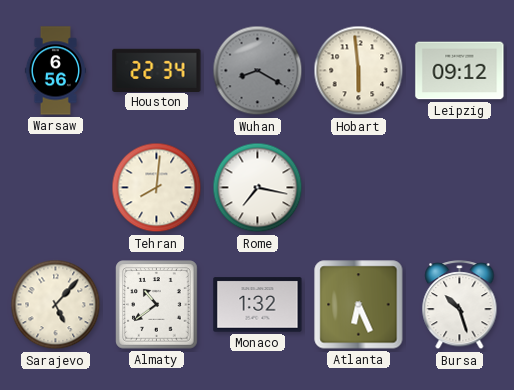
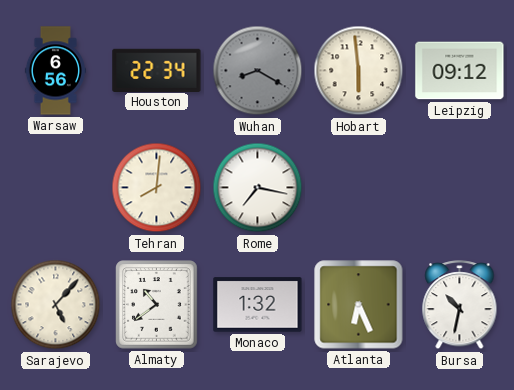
Bursa: 10:27 -> 10:32
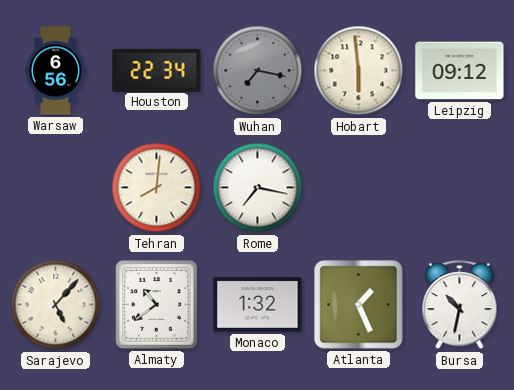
Wuhan: 8:20 -> 7:17
Atlanta: 6:26 -> 1:26
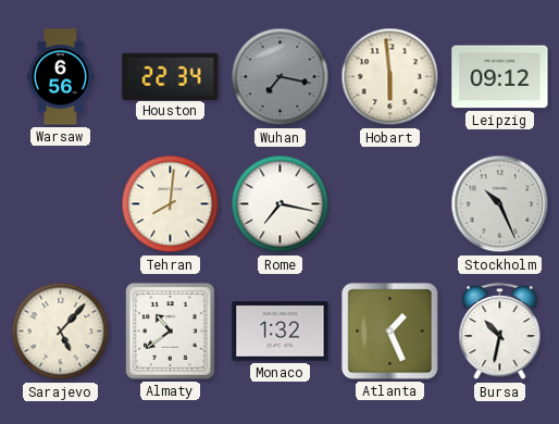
Stockholm: none -> 10:26
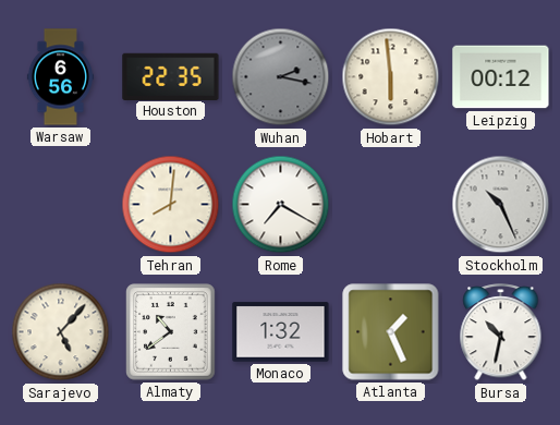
Houston: 22:34 -> 22:35
Wuhan: 7:17 -> 2:17
Leipzig: 09:12 -> 00:12
Rome: 7:17 -> 7:20
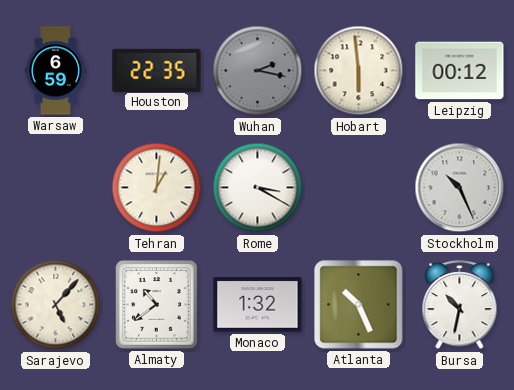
Warsaw: 6:56 -> 6:59
Tehran: 8:01 -> 1:01
Rome: 7:20 -> 3:20
Atlanta: 1:26 -> 10:26
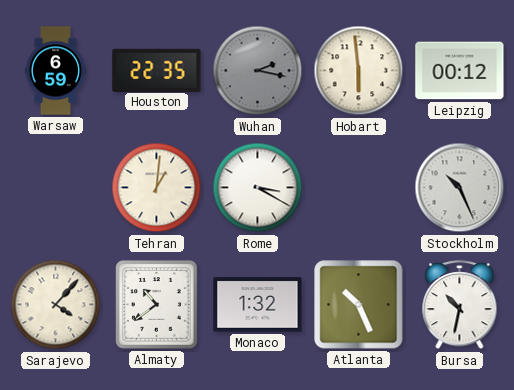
Sarajevo: 5:07 -> 4:07
